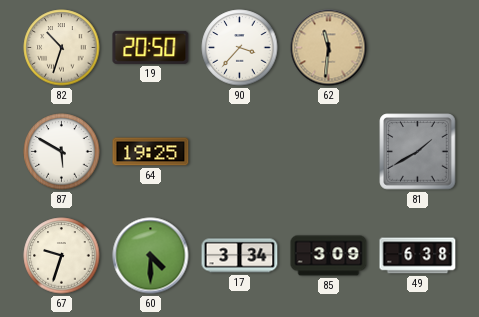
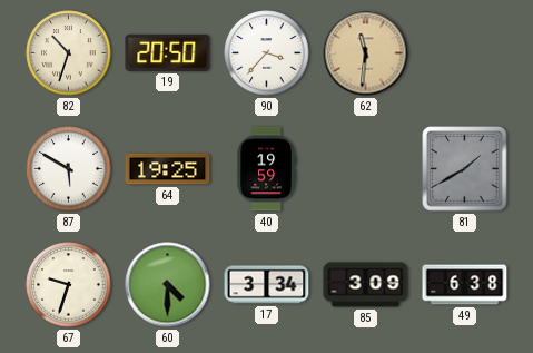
40: none -> 19:59
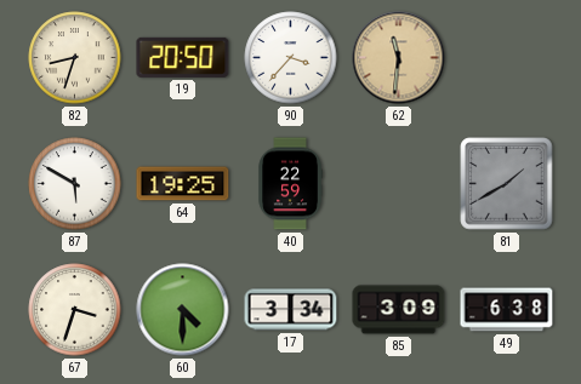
82: 10:33 -> 8:33
40: 19:59 -> 22:59
67: 9:33 -> 3:33
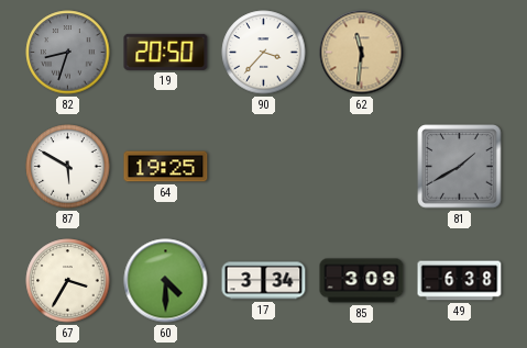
82 dial: cream -> grey
40: 22:59 -> none
67: 3:33 -> 3:35
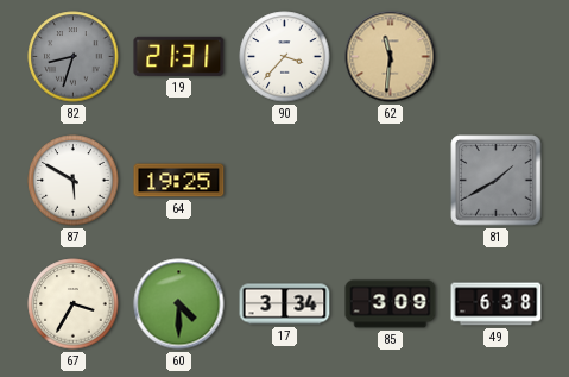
19: 20:50 -> 21:31
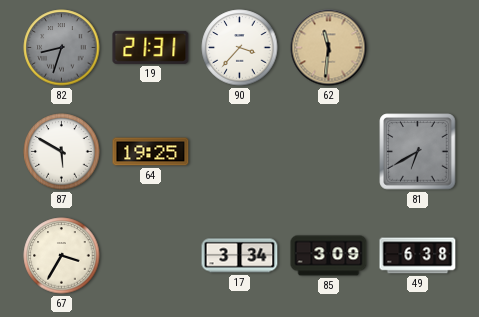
81: 1:40 -> 6:40
60: 4:30 -> none
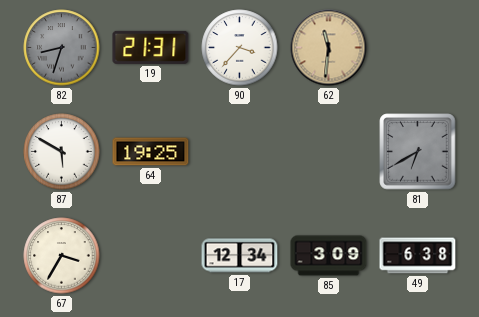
17: 3:34 -> 12:34
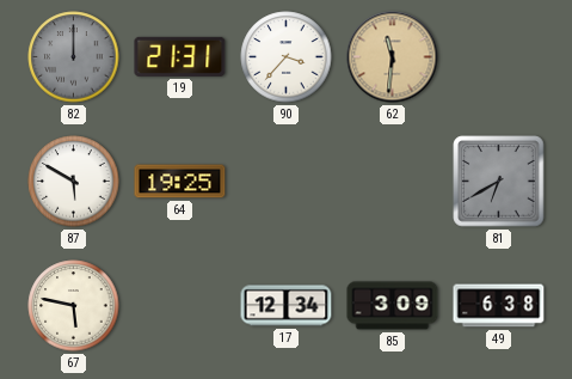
82: 8:33 -> 12:00
67: 3:35 -> 5:47
